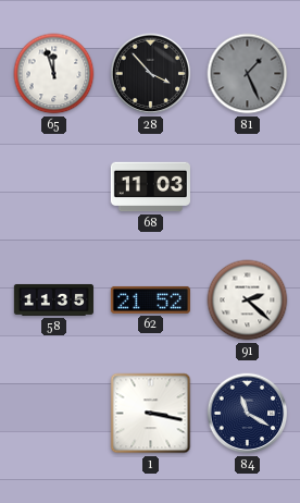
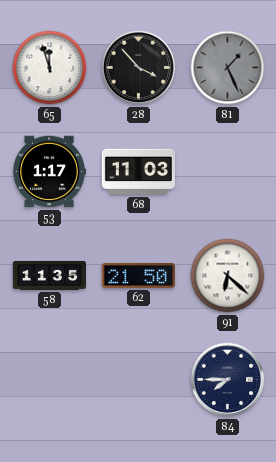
53: none -> 1:17
62: 21:52 -> 21:50
91: 2:22 -> 6:22
1: 3:17 -> none
84: 11:20 -> 7:45
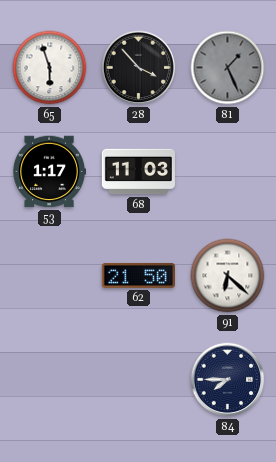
65: 11:57 -> 5:57
58: 11:35 -> none
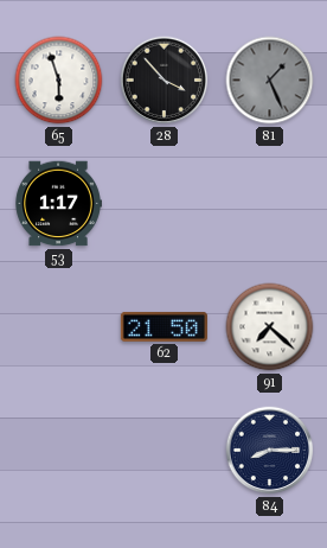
68: 11:03 -> none
91: 6:22 -> 7:22
84: 7:45 -> 8:15
